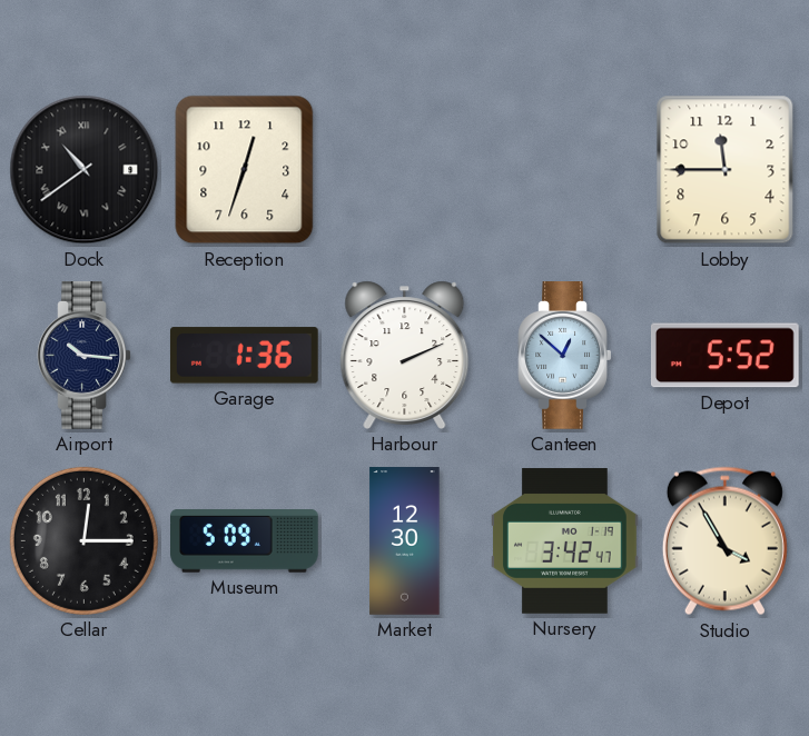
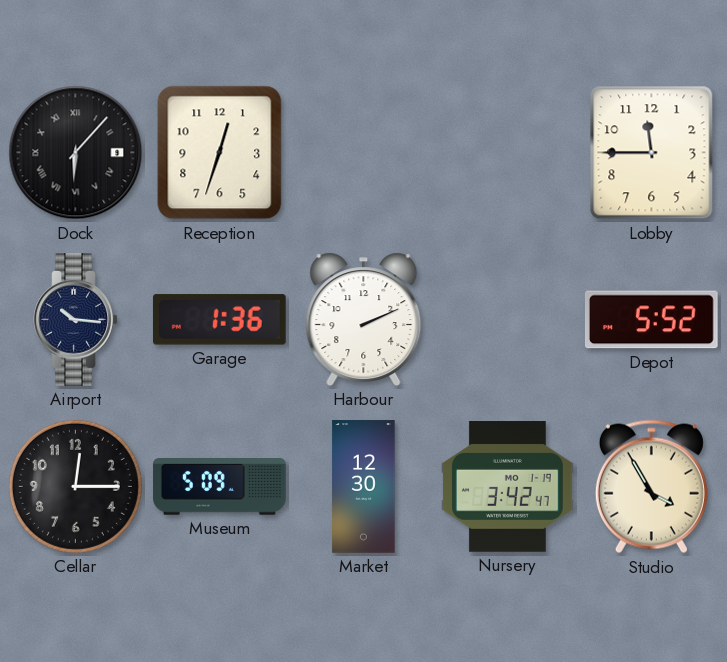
Dock: 10:39 -> 6:07
Canteen: 12:52 -> none
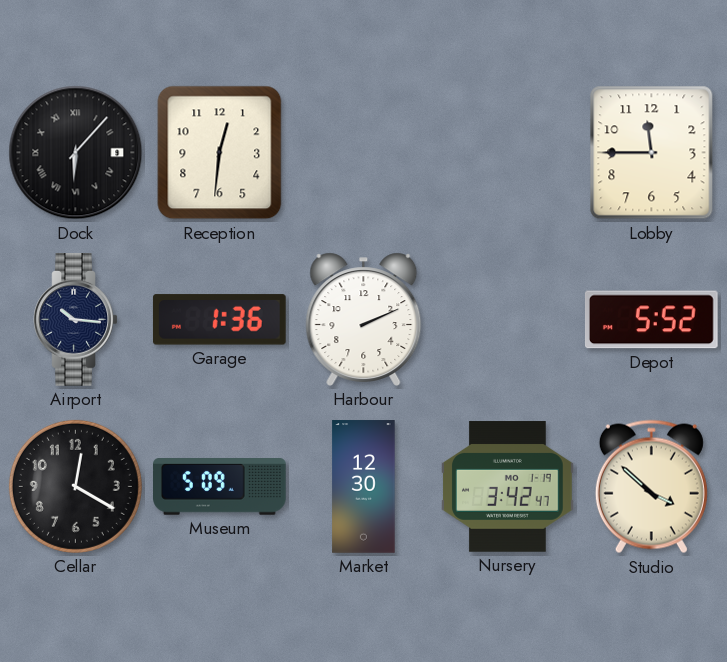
Reception: 12:33 -> 12:31
Cellar: 12:15 -> 12:20
Studio: 3:55 -> 3:52
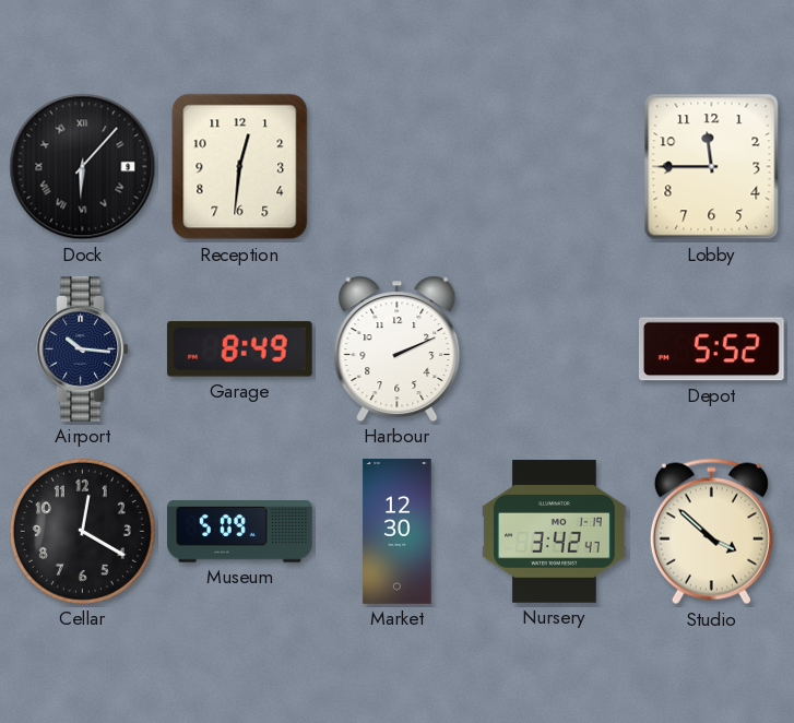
Garage: 1:36 -> 8:49
